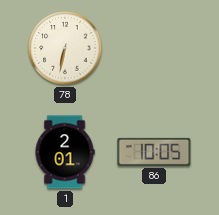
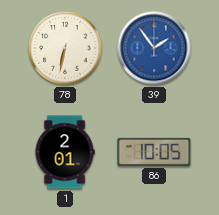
39: none -> 1:54
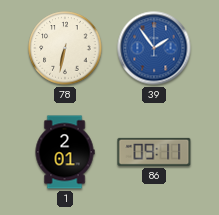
86: 10:05 -> 09:11
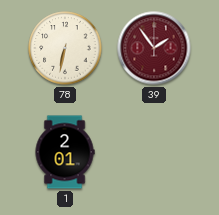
39 dial: blue -> burgundy
86: 09:11 -> none
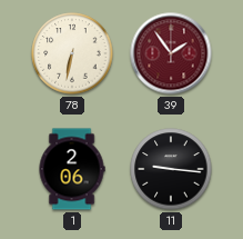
1: 2:01 -> 2:06
11: none -> 9:16
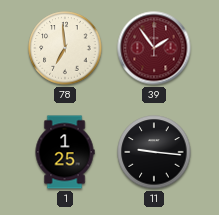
78: 6:32 -> 6:59
1: 2:06 -> 1:25
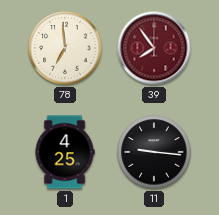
39: 1:54 -> 7:54
1: 1:25 -> 4:25
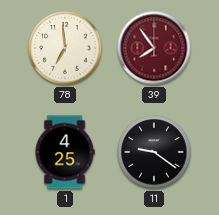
11: 9:16 -> 9:21
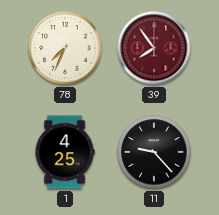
78: 6:59 -> 7:34
11: 9:21 -> 9:23
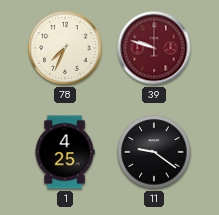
39: 7:54 -> 9:48
11: 9:23 -> 9:21
